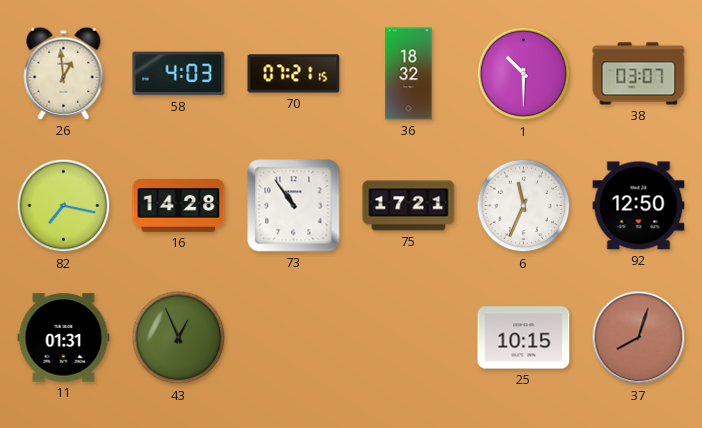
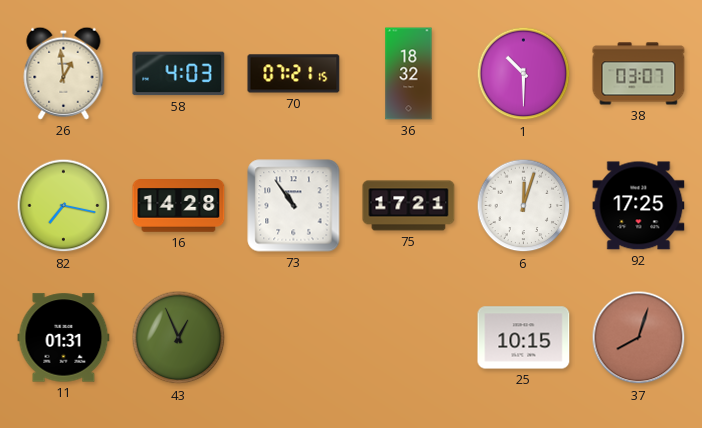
6: 11:34 -> 12:03
92: 12:50 -> 17:25
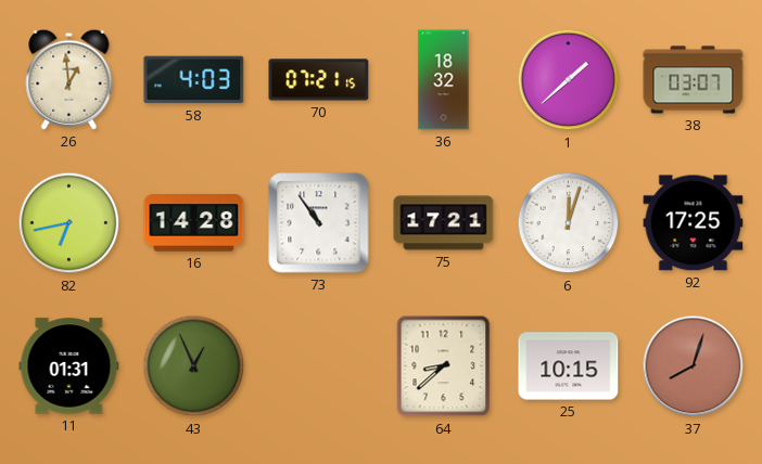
1: 10:30 -> 1:38
82: 7:17 -> 6:43
64: none -> 8:38
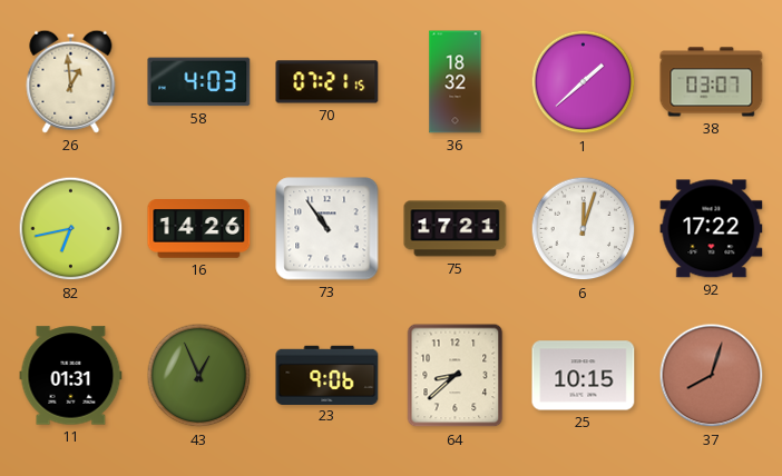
16: 14:28 -> 14:26
92: 17:25 -> 17:22
23: none -> 9:06
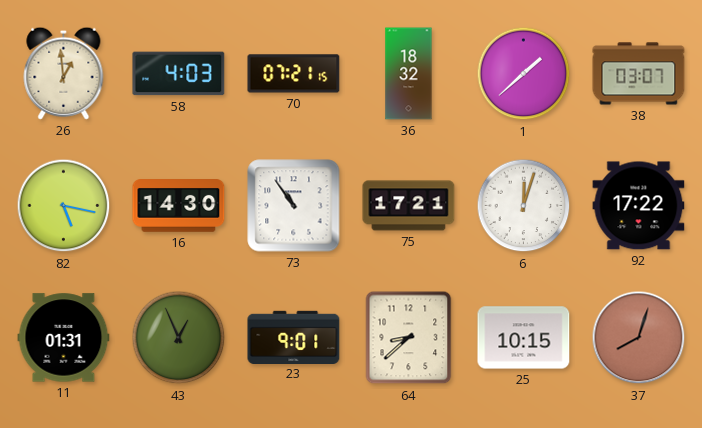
82: 6:43 -> 5:17
16: 14:26 -> 14:30
23: 9:06 -> 9:01
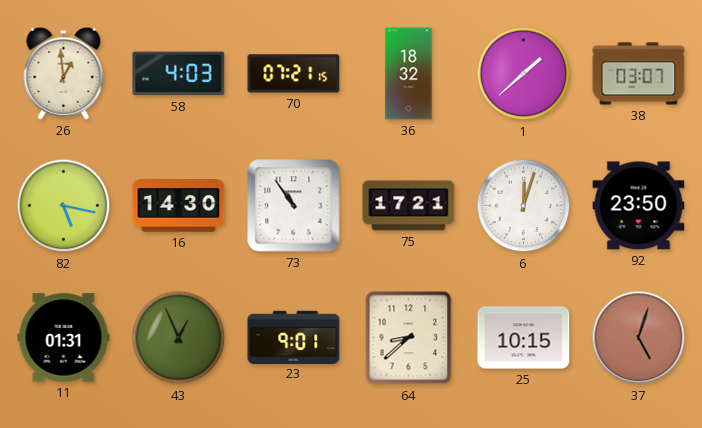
92: 17:22 -> 23:50
37: 8:03 -> 5:03
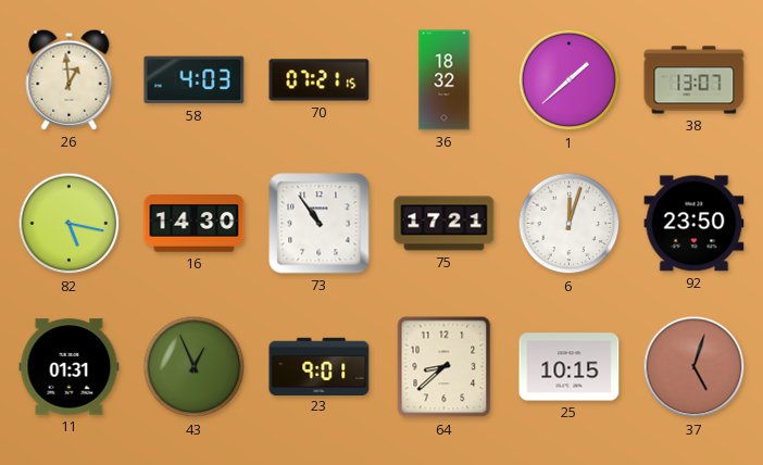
38: 03:07 -> 13:07
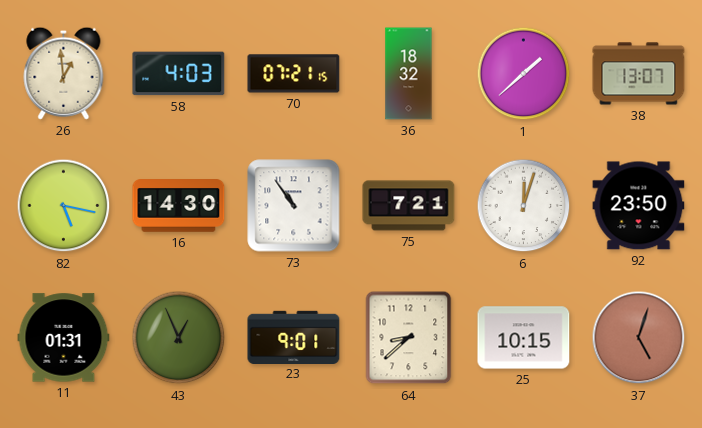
75: 17:21 -> 7:21
